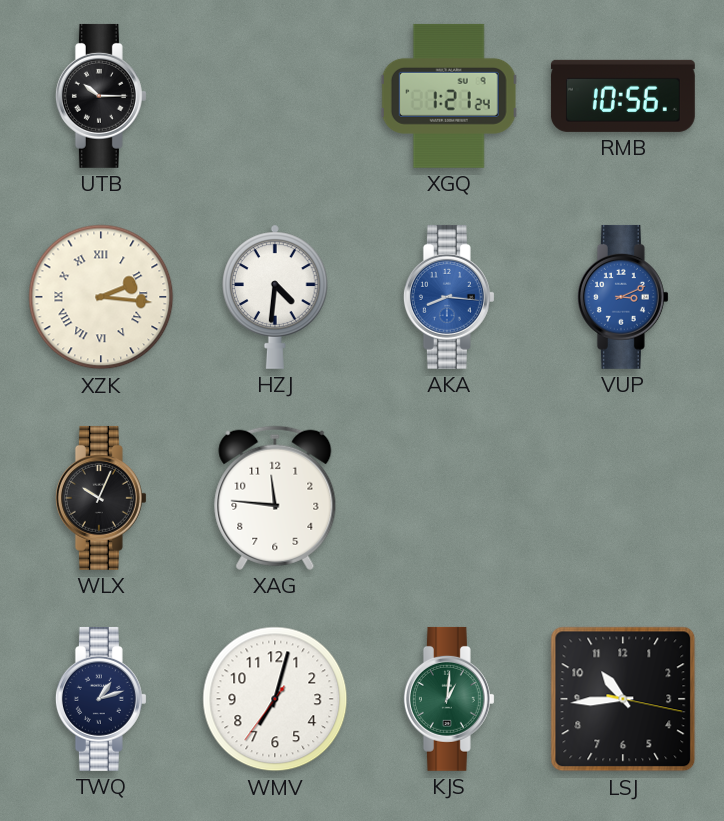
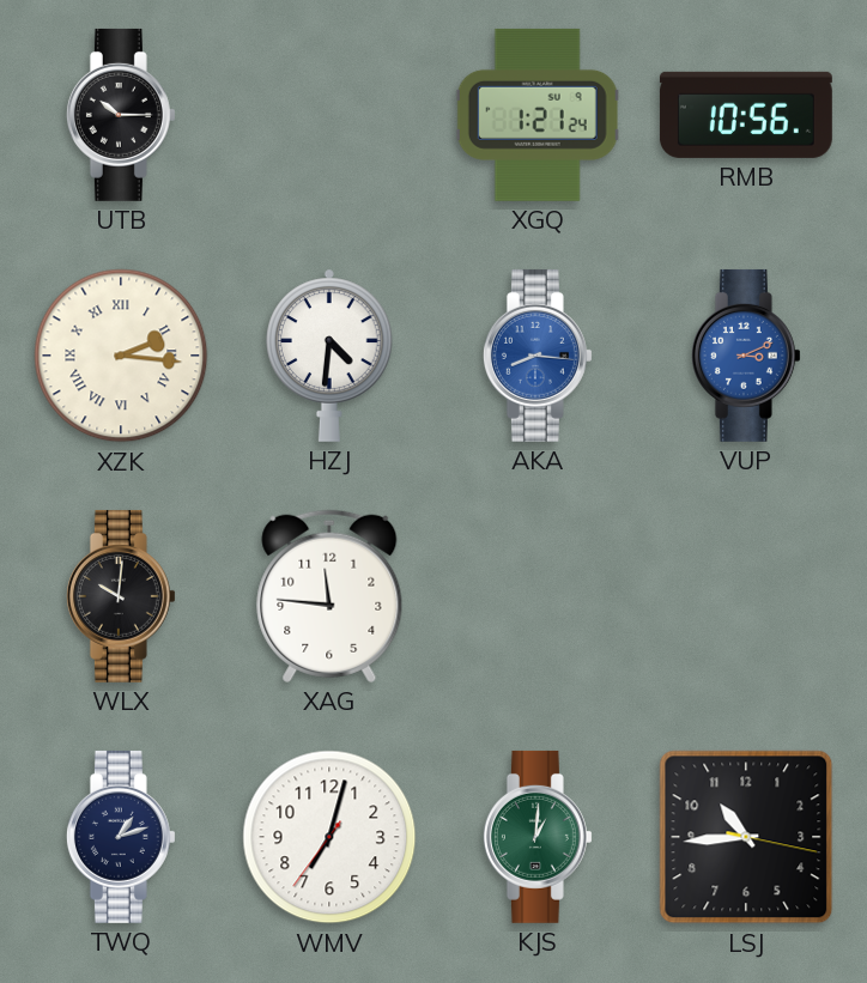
WLX: 10:04 -> 10:01
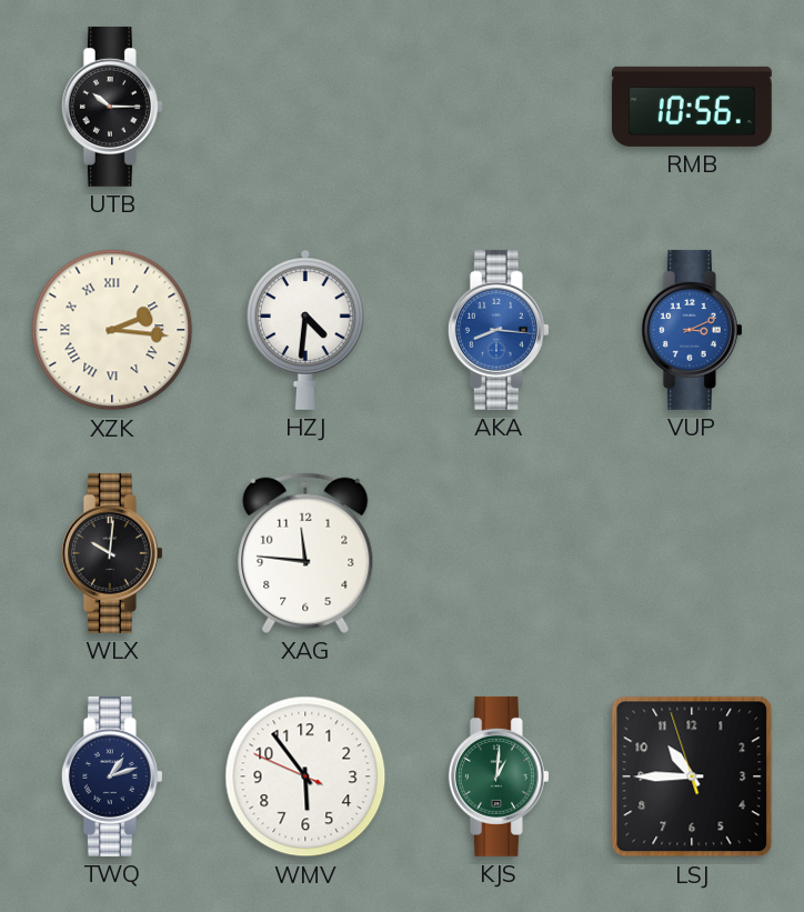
XGQ: 1:21 -> none
WMV: 7:02 -> 5:53
LSJ: 10:44:17 -> 10:44:57
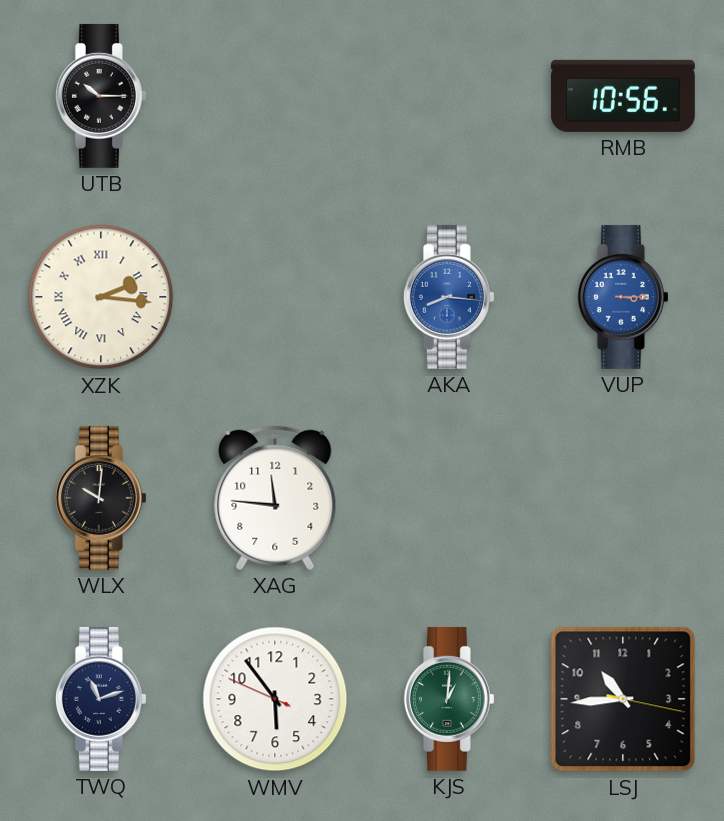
HZJ: 4:31 -> none
VUP: 3:11 -> 3:15
TWQ: 1:12 -> 11:12
LSJ: 10:44:57 -> 10:44:17
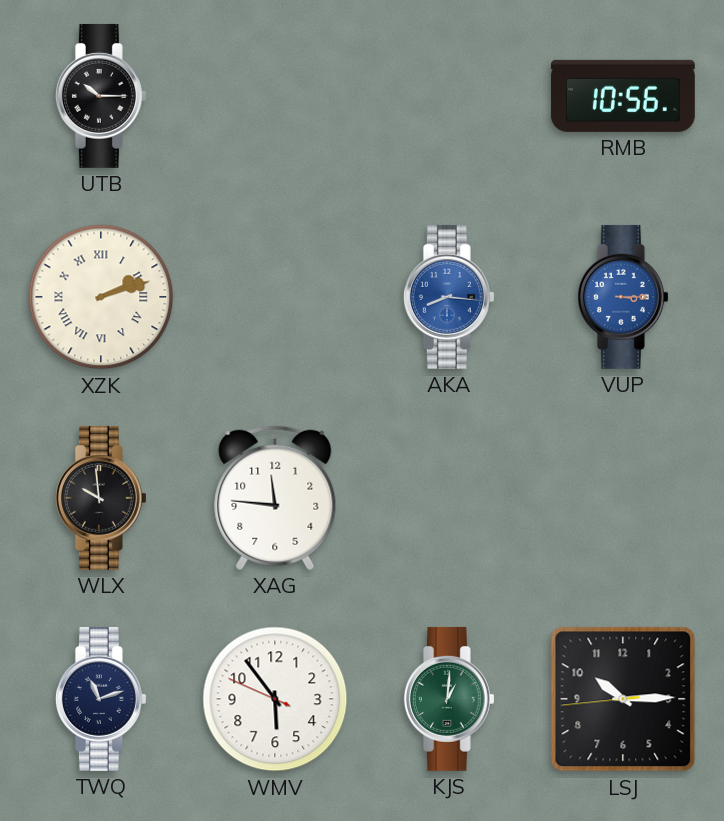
XZK: 2:16 -> 2:12
WLX: 10:01 -> 9:59
LSJ: 10:44 -> 10:14
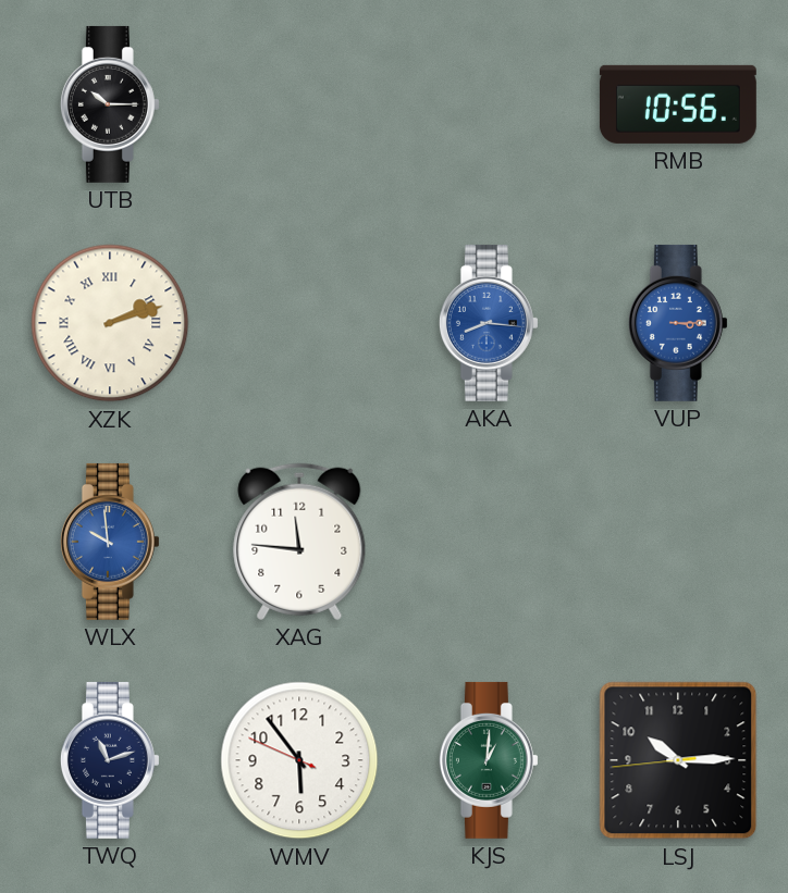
WLX dial: black -> blue
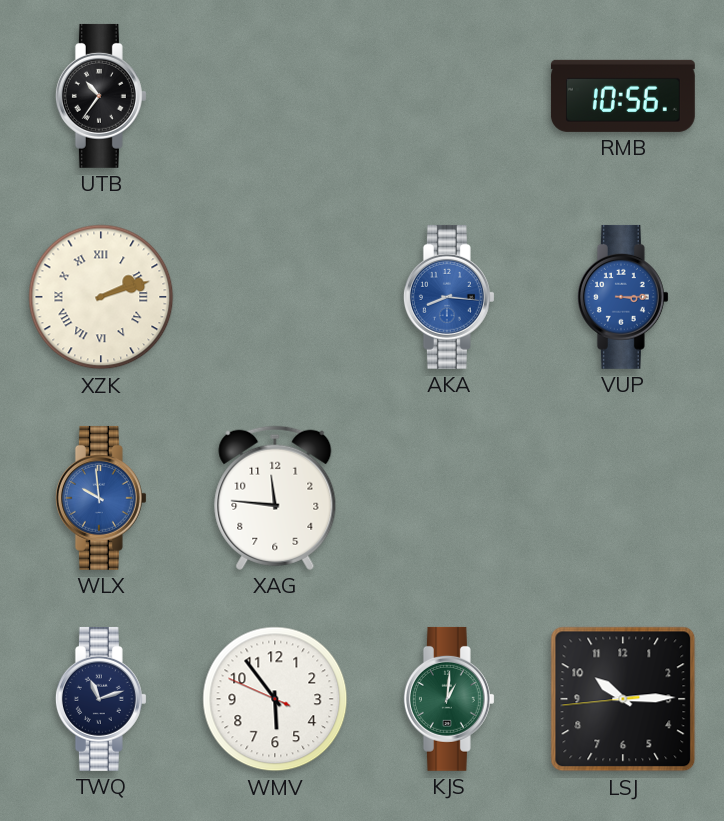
UTB: 10:15 -> 10:36
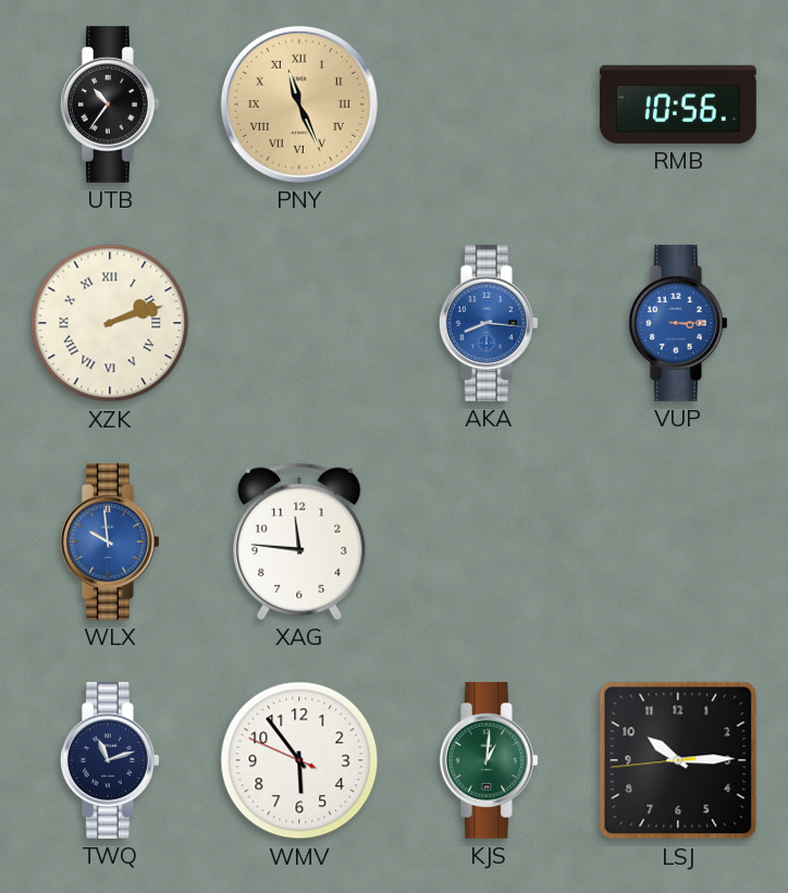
PNY: none -> 11:26
